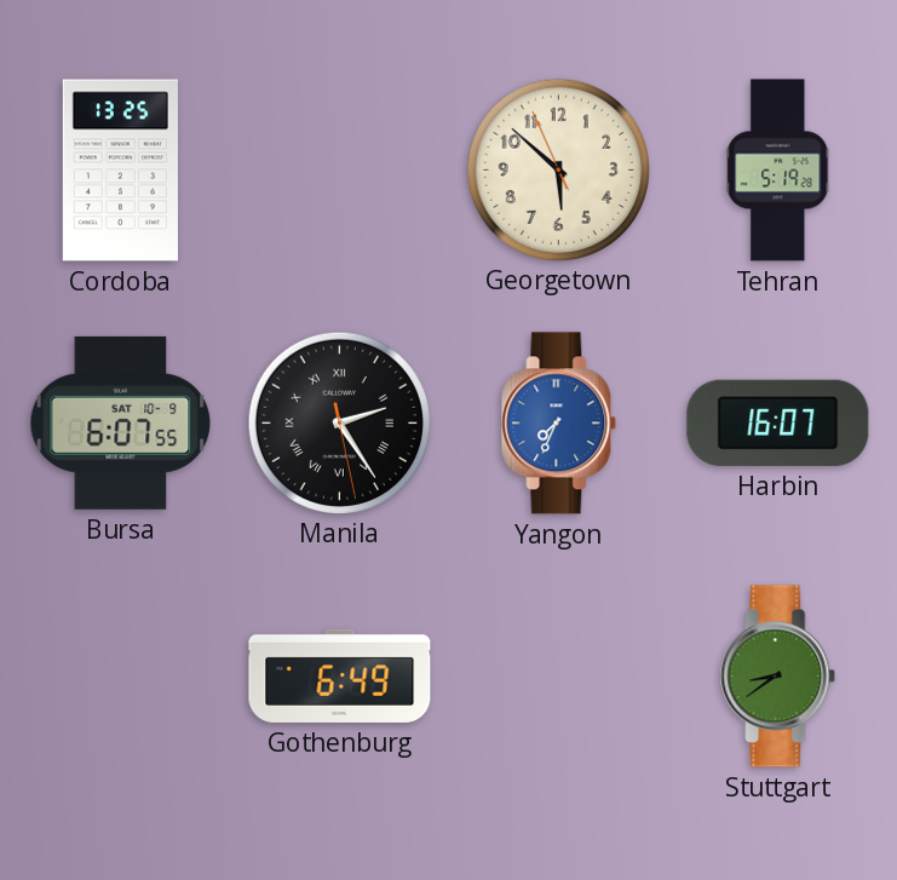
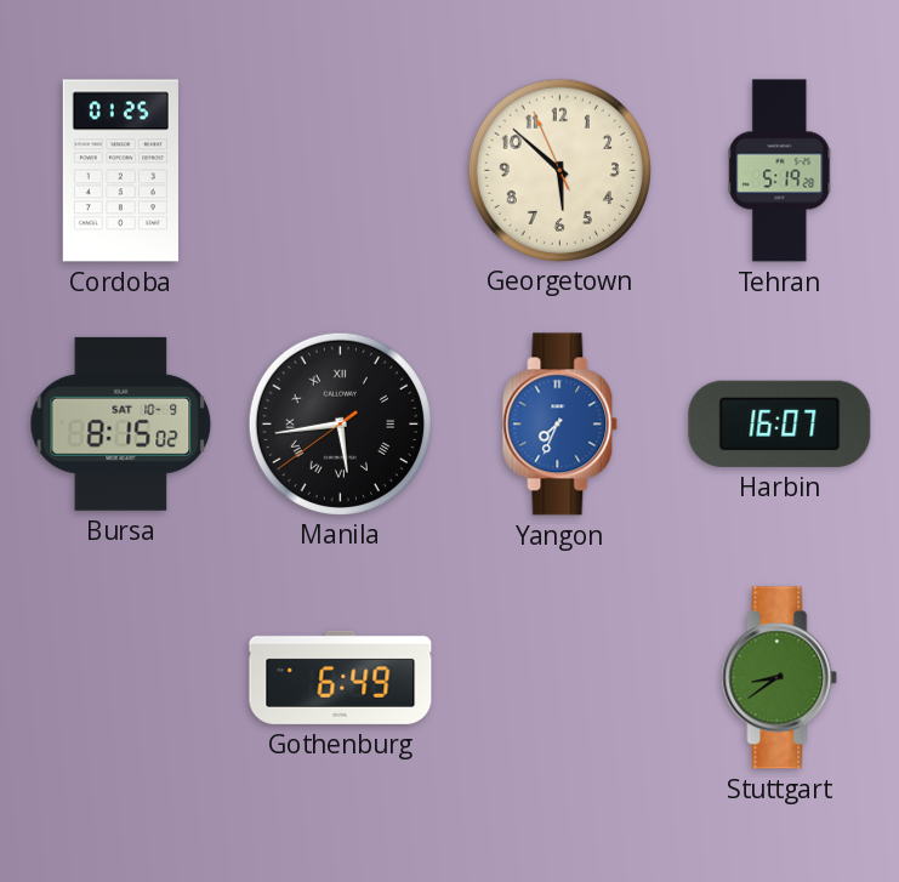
Cordoba: 13:25 -> 01:25
Bursa: 6:07 -> 8:15
Manila: 2:24 -> 5:43
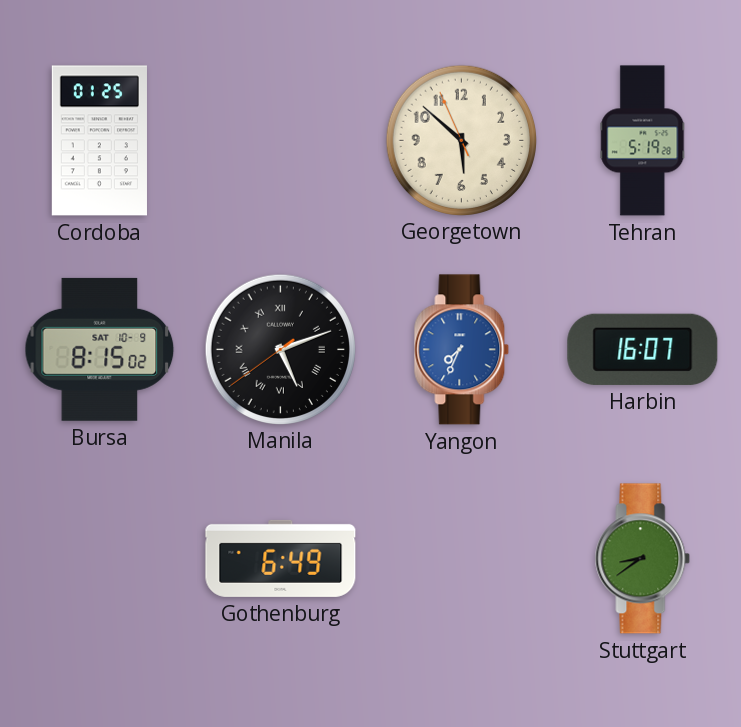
Manila: 5:43 -> 5:11
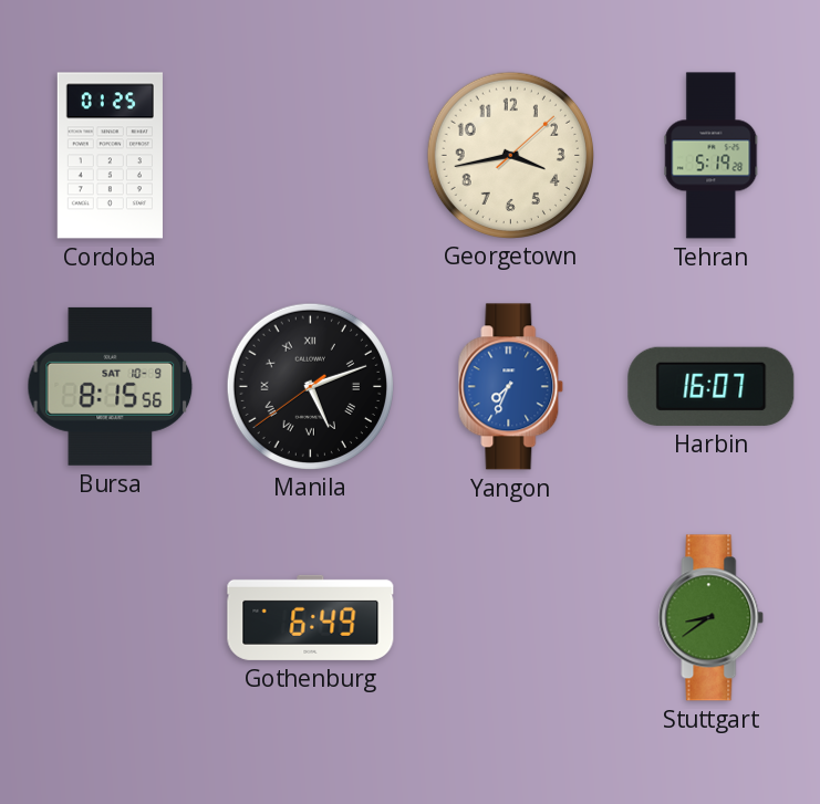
Georgetown: 5:51 -> 3:43
Bursa: 8:15:02 -> 8:15:56
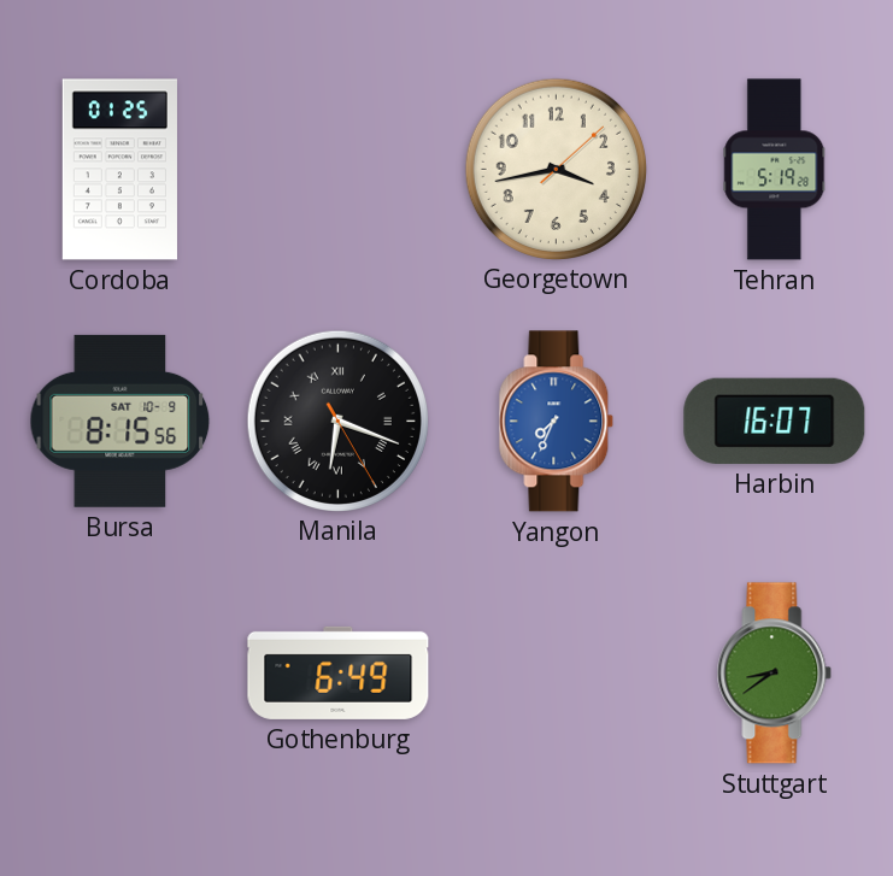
Manila: 5:11 -> 6:18
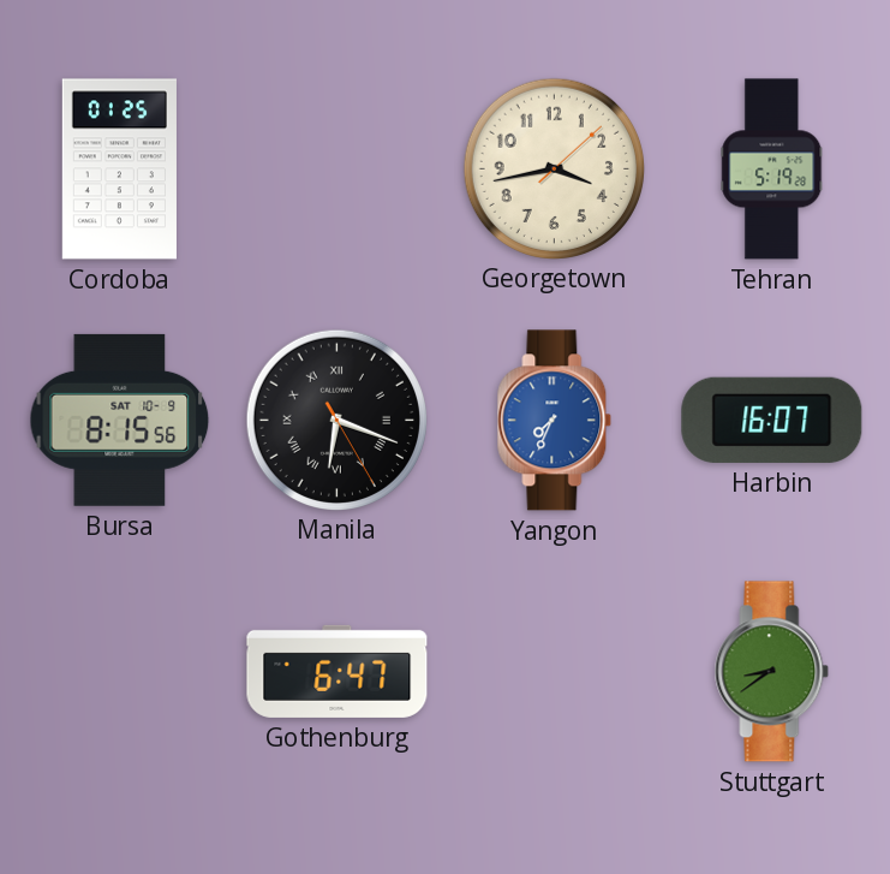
Gothenburg: 6:49 -> 6:47
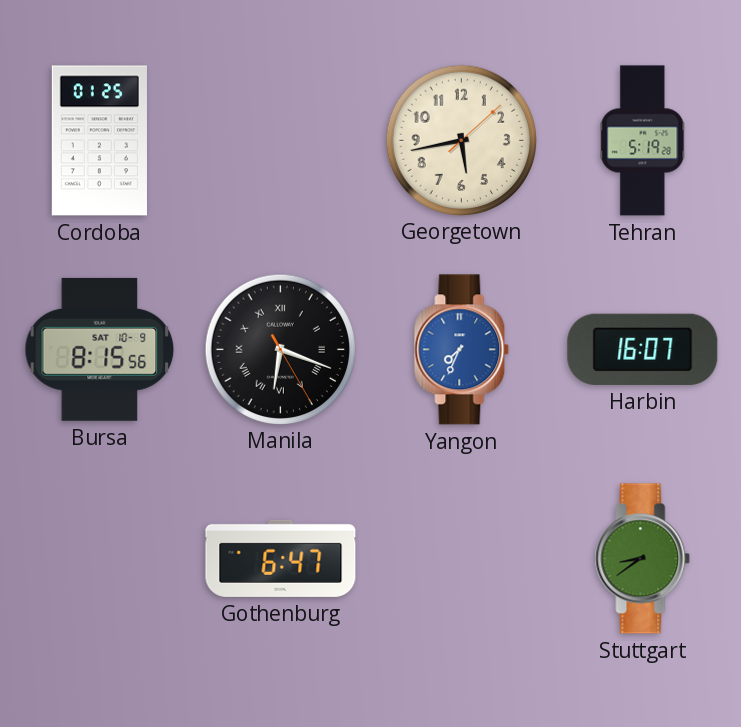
Georgetown: 3:43 -> 5:43
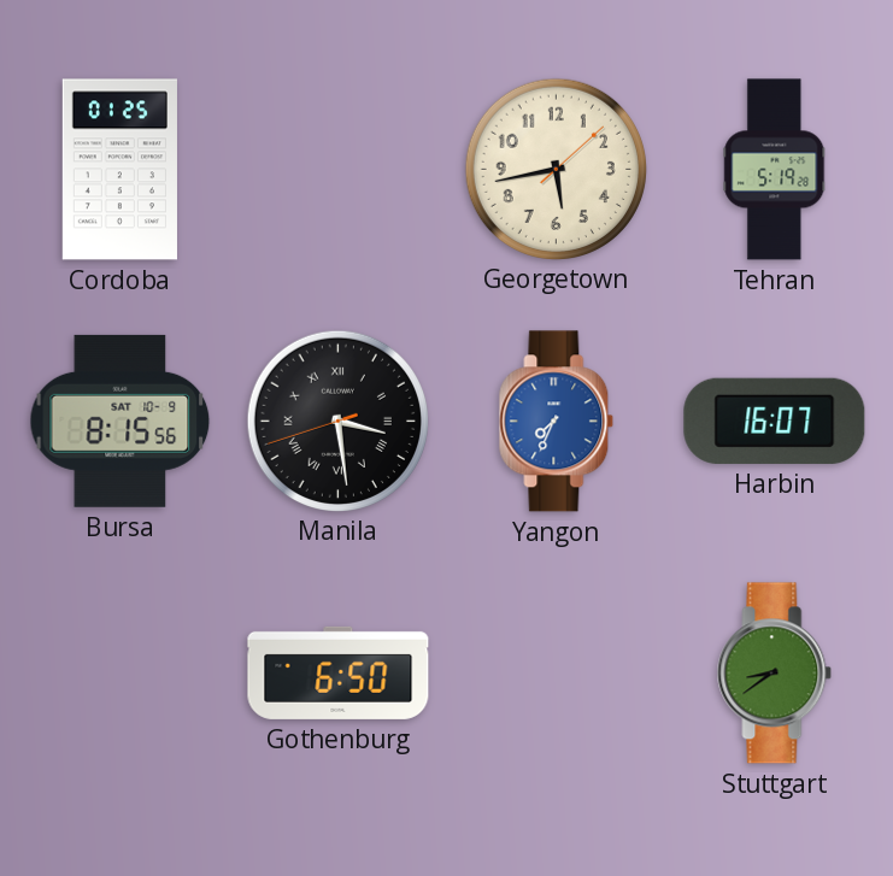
Manila: 6:18 -> 3:28
Gothenburg: 6:47 -> 6:50
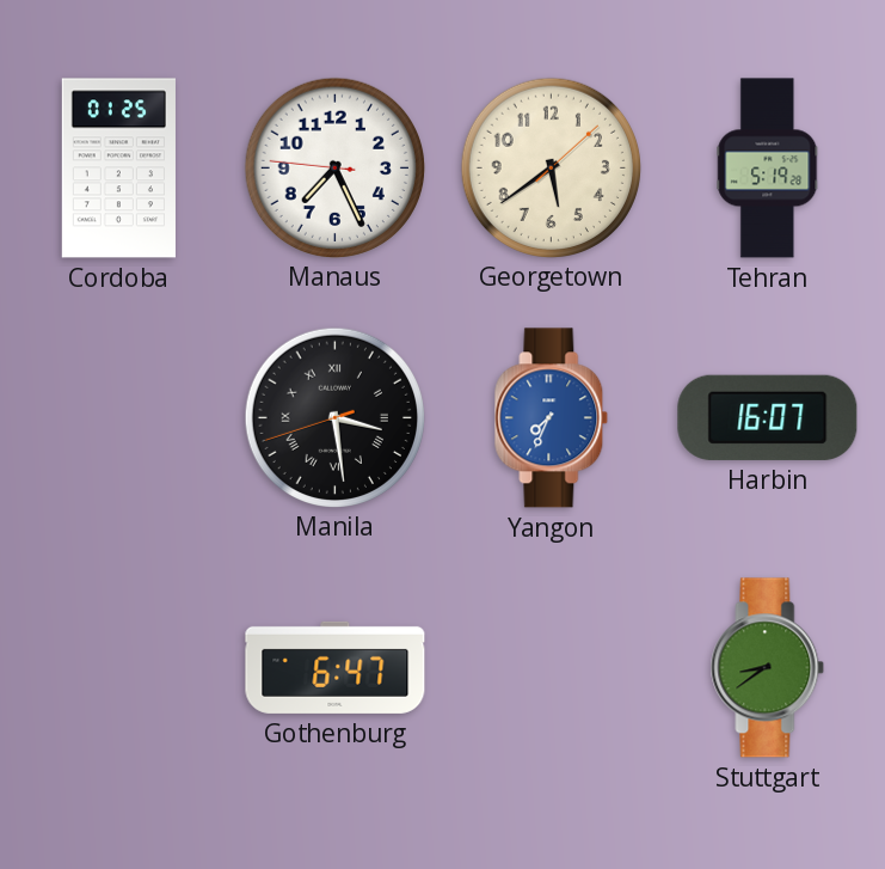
Manaus: none -> 7:25
Georgetown: 5:43 -> 5:39
Bursa: 8:15 -> none
Gothenburg: 6:50 -> 6:47
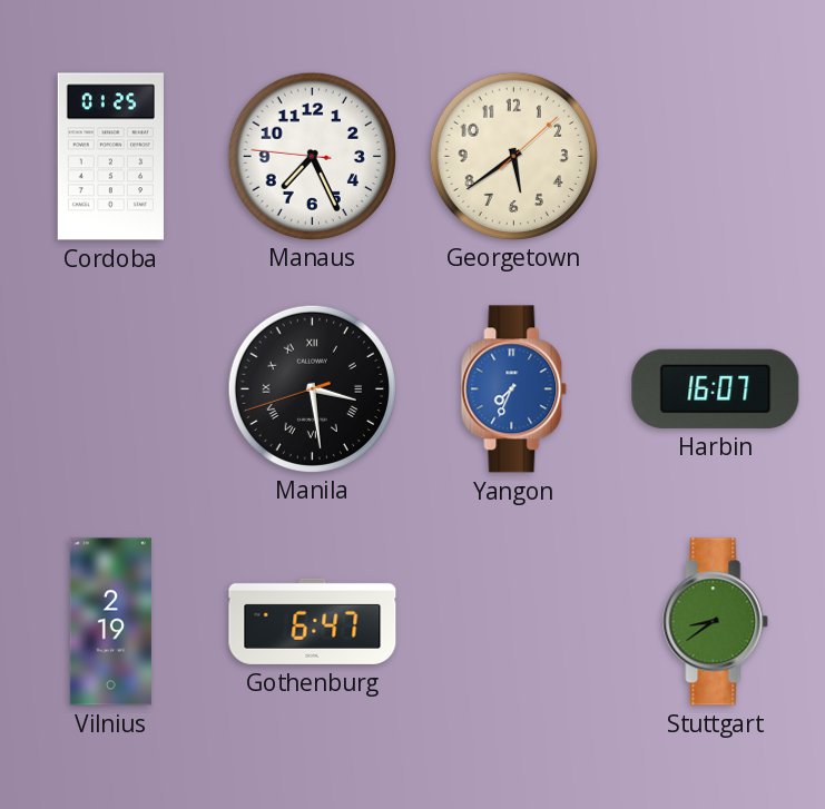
Tehran: 5:19 -> none
Vilnius: none -> 2:19
